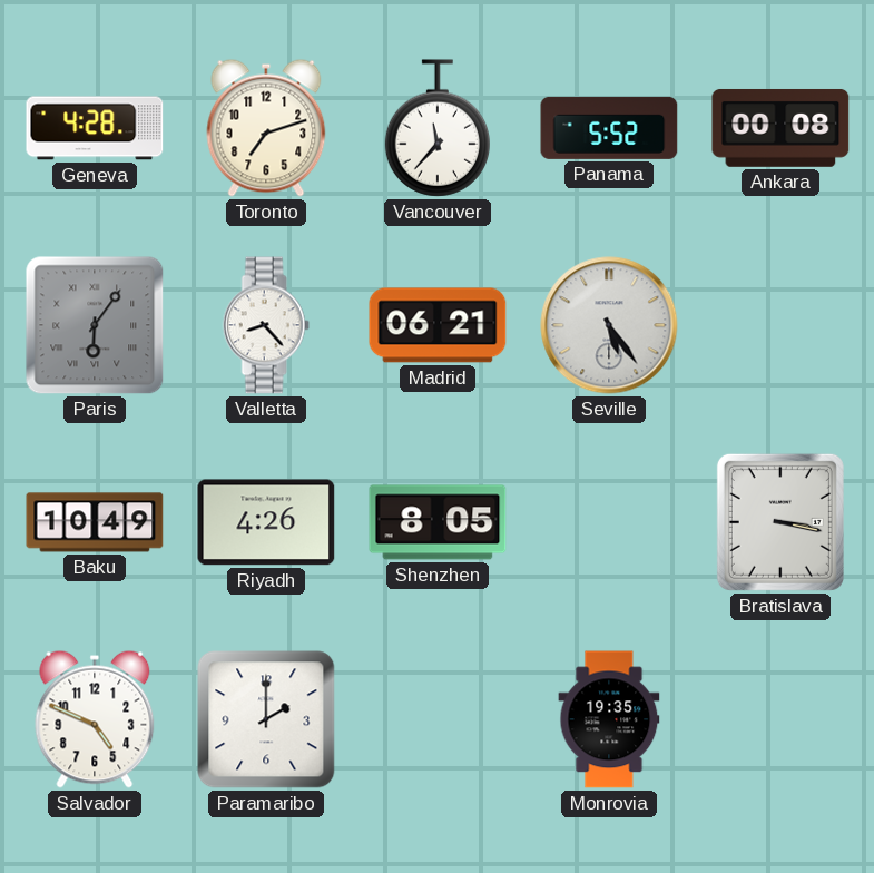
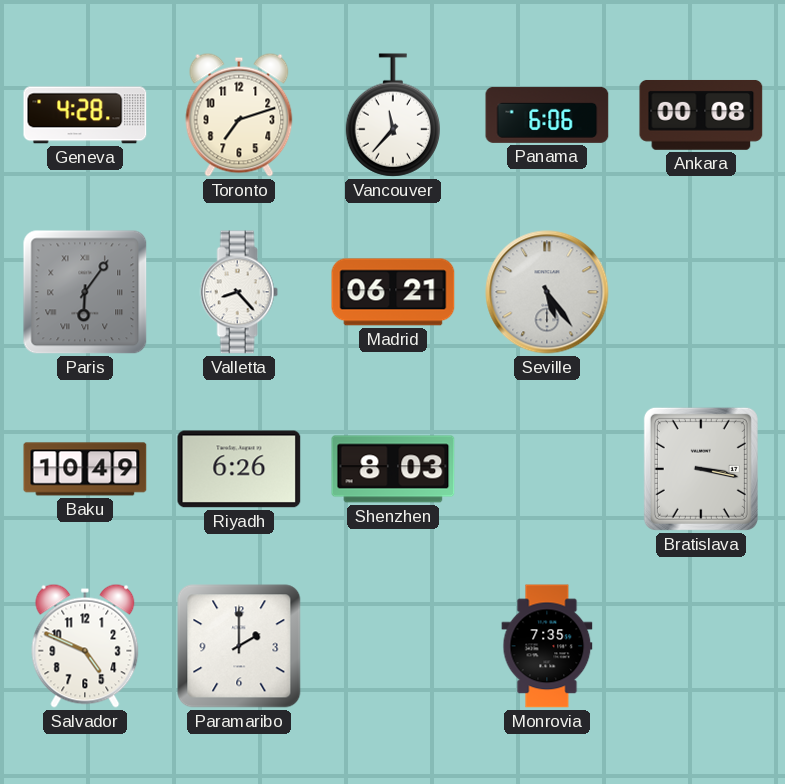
Panama: 5:52 -> 6:06
Riyadh: 4:26 -> 6:26
Shenzhen: 8:05 -> 8:03
Monrovia: 19:35 -> 7:35
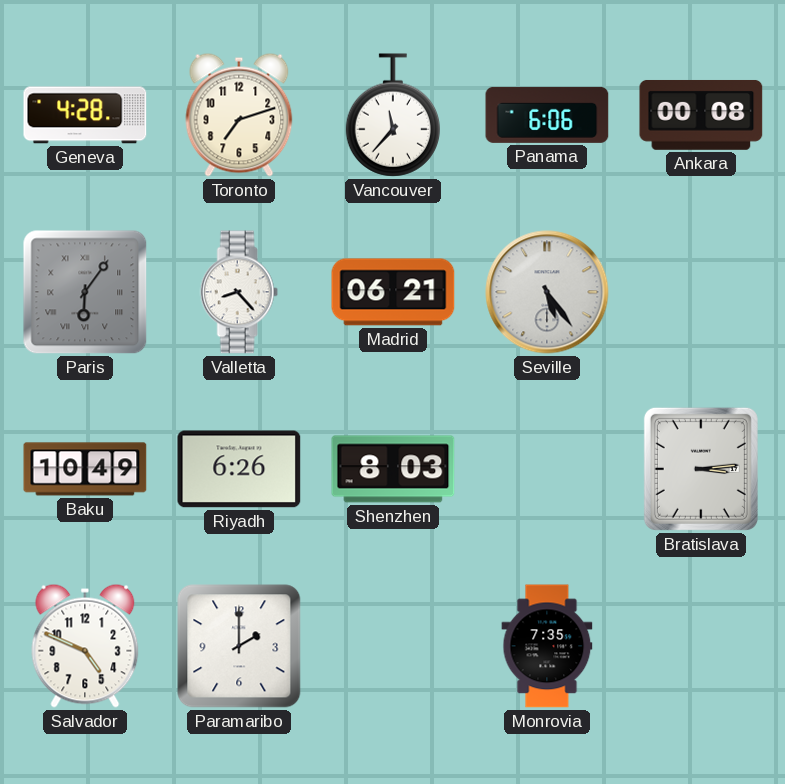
Bratislava: 3:17 -> 3:14
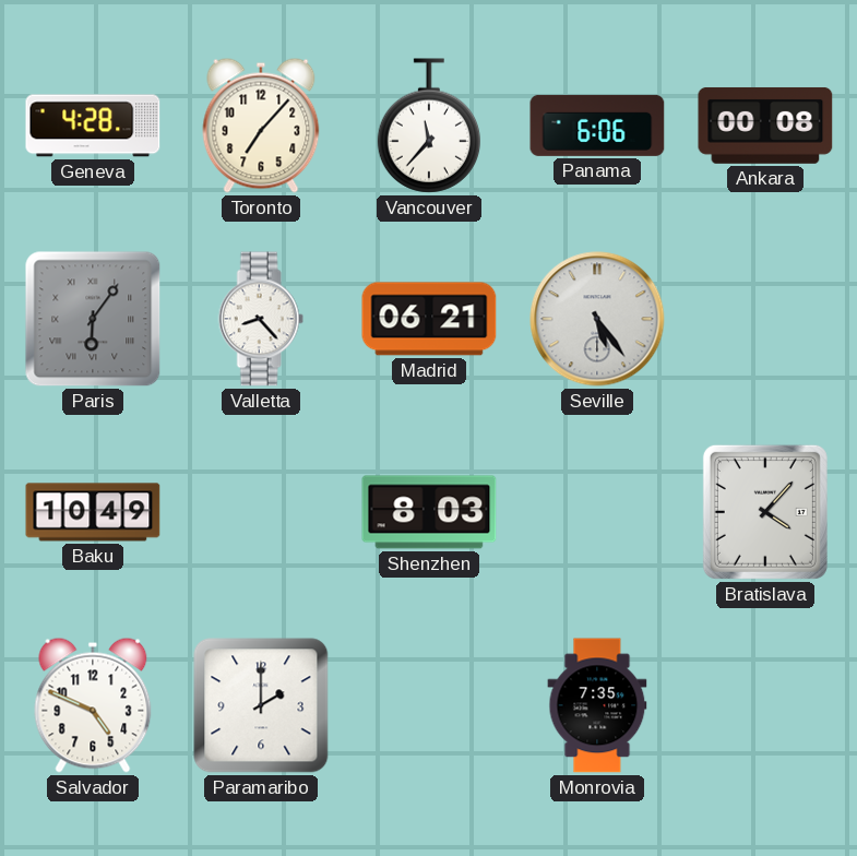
Toronto: 7:12 -> 7:07
Riyadh: 6:26 -> none
Bratislava: 3:14 -> 4:07
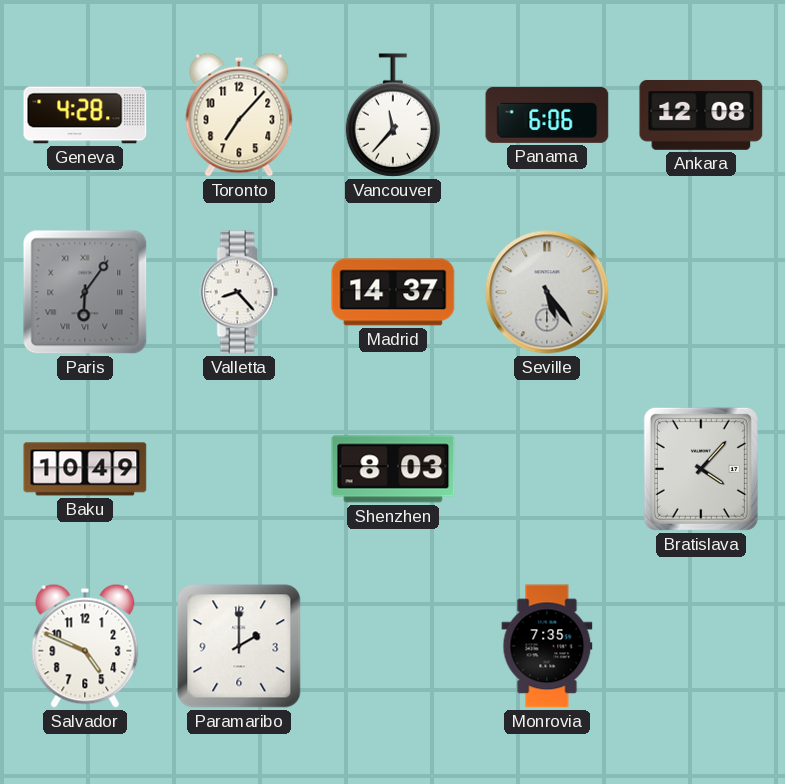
Ankara: 00:08 -> 12:08
Madrid: 06:21 -> 14:37
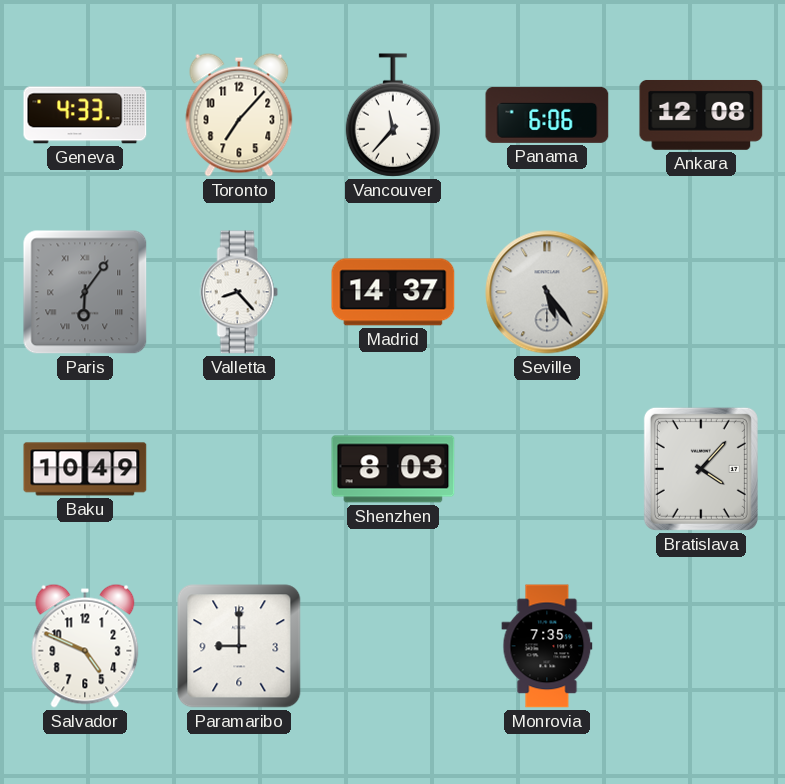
Geneva: 4:28 -> 4:33
Paramaribo: 2:00 -> 9:00
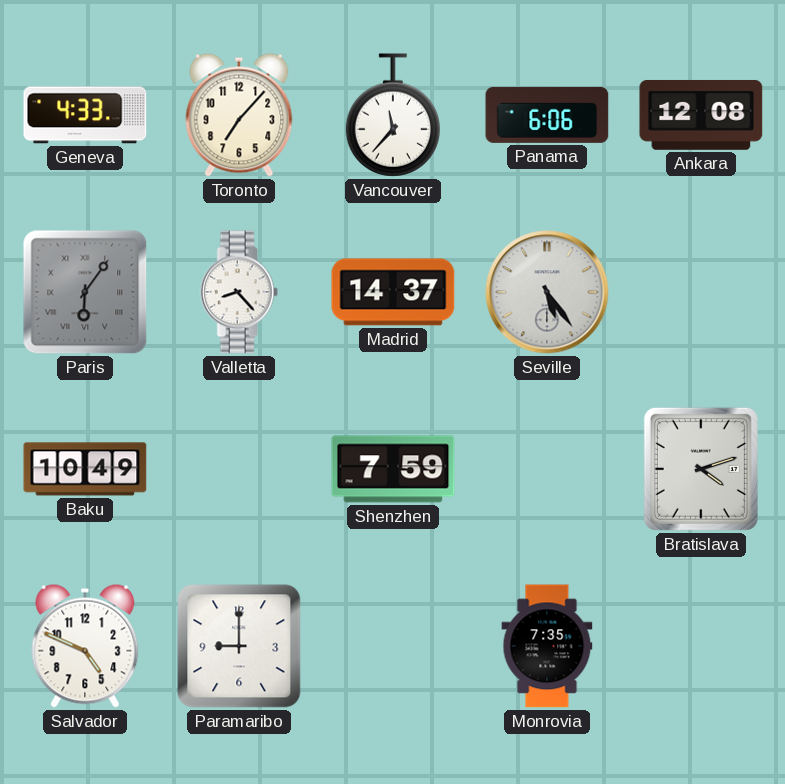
Shenzhen: 8:03 -> 7:59
Bratislava: 4:07 -> 4:12
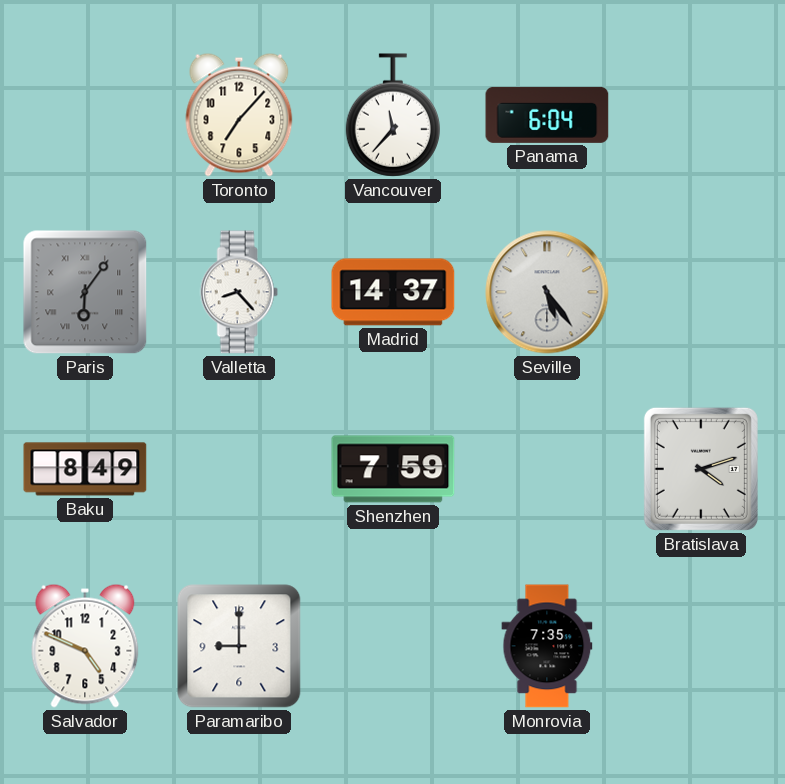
Geneva: 4:33 -> none
Panama: 6:06 -> 6:04
Ankara: 12:08 -> none
Baku: 10:49 -> 8:49
